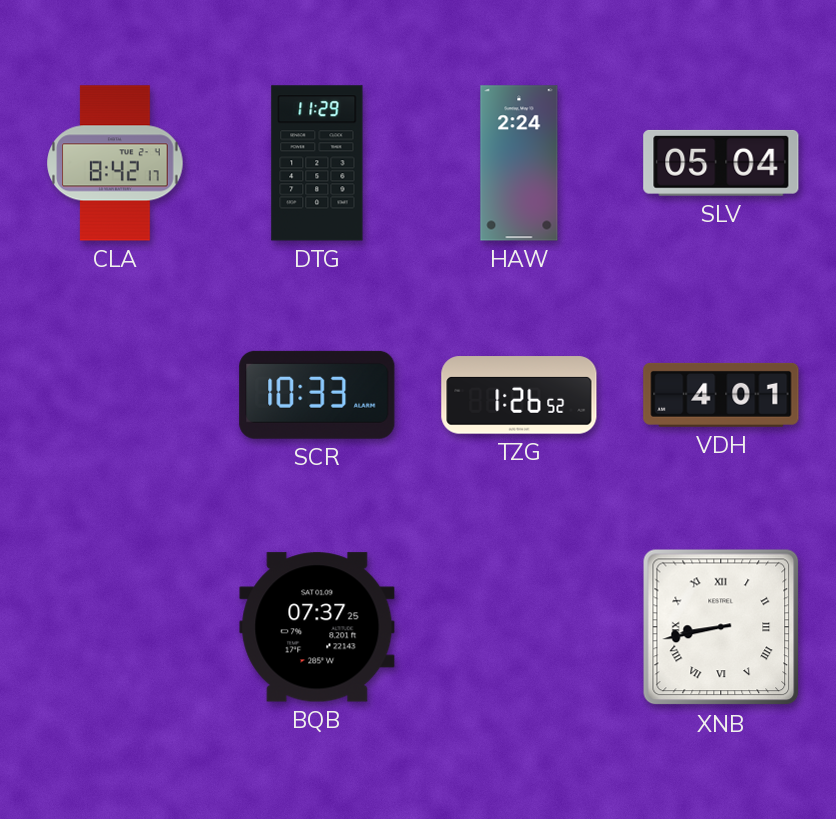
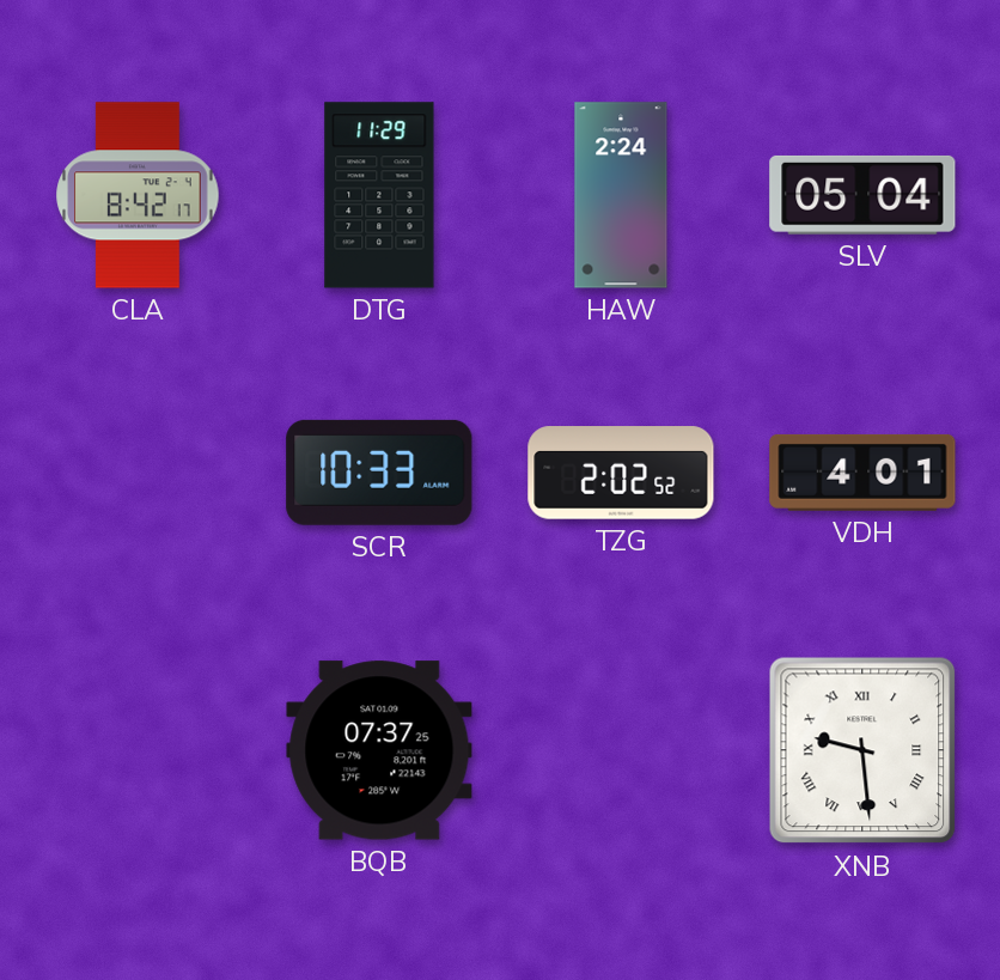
TZG: 1:26 -> 2:02
XNB: 8:43 -> 9:29
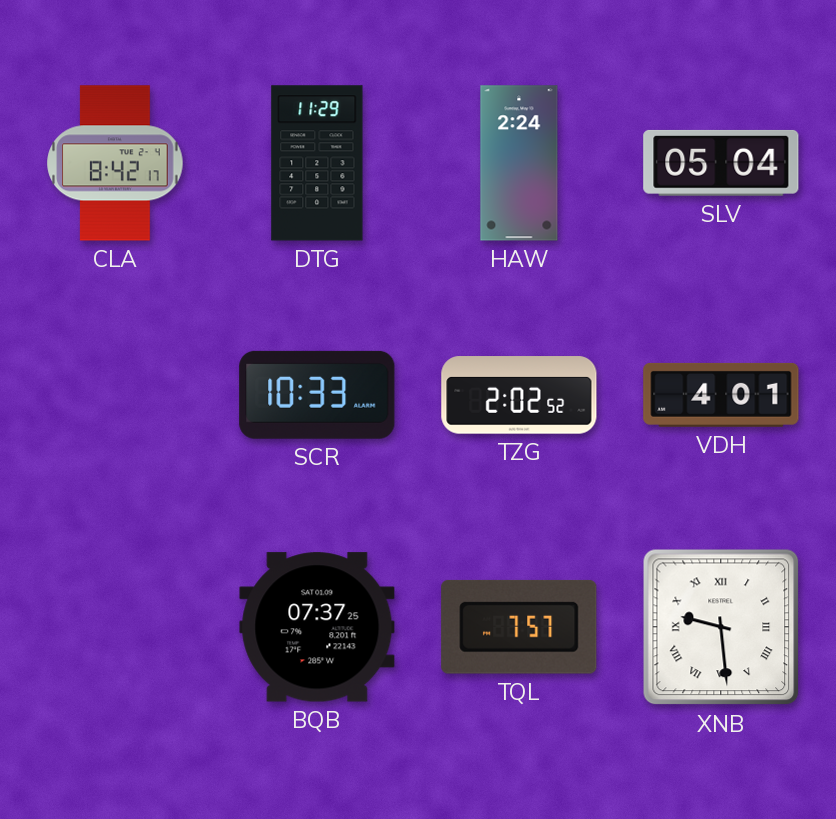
TQL: none -> 7:57
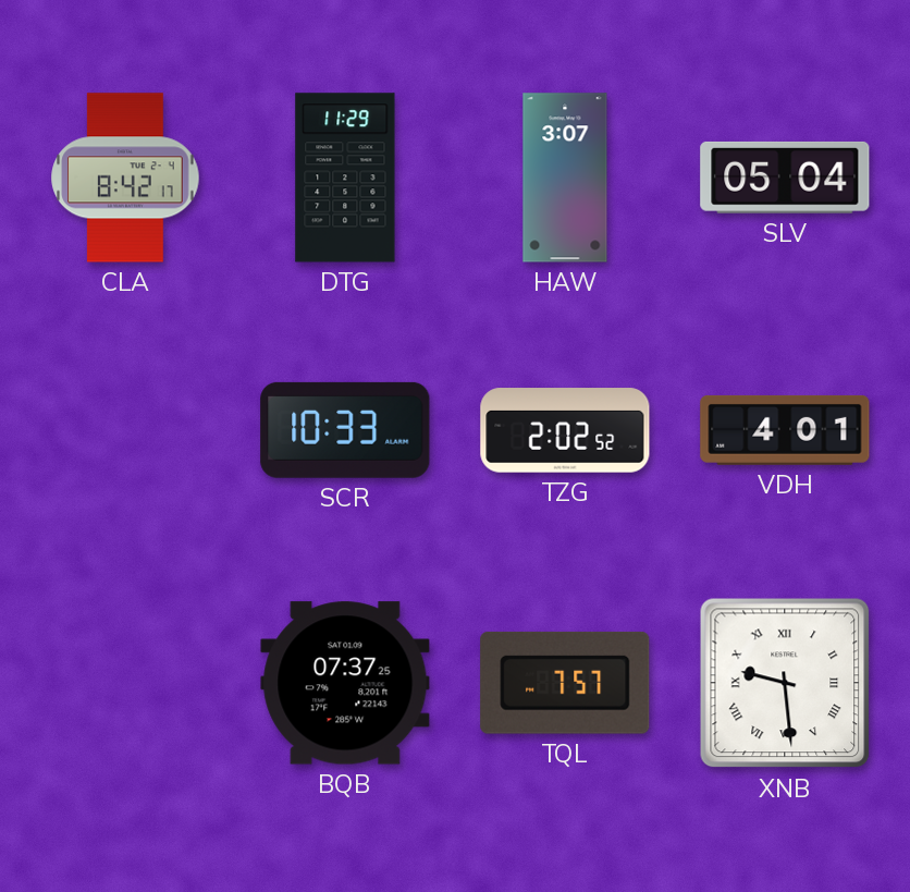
HAW: 2:24 -> 3:07
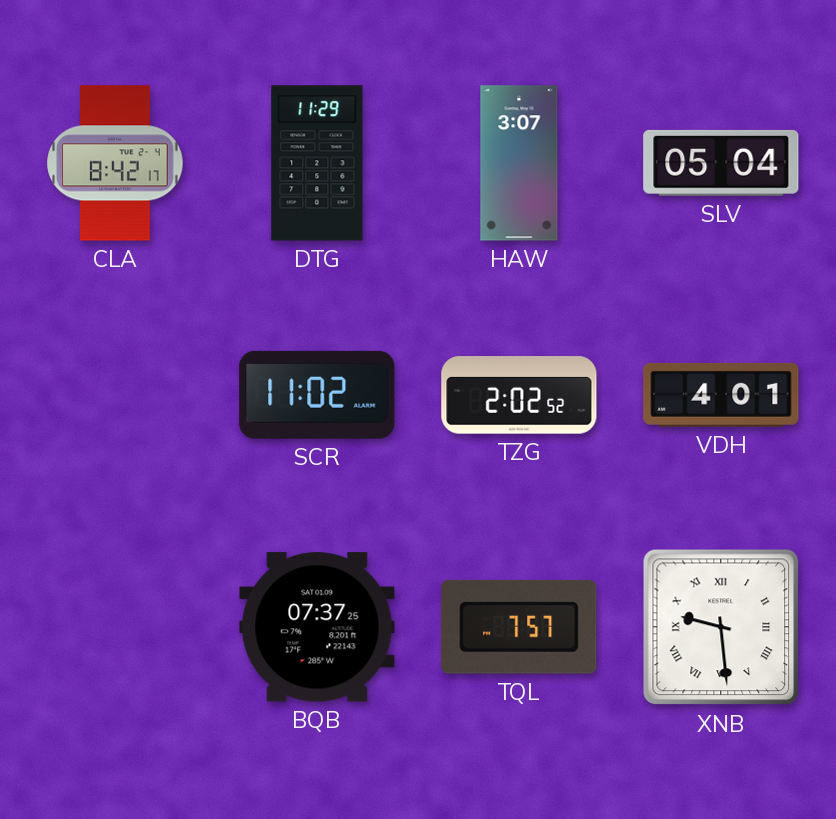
SCR: 10:33 -> 11:02
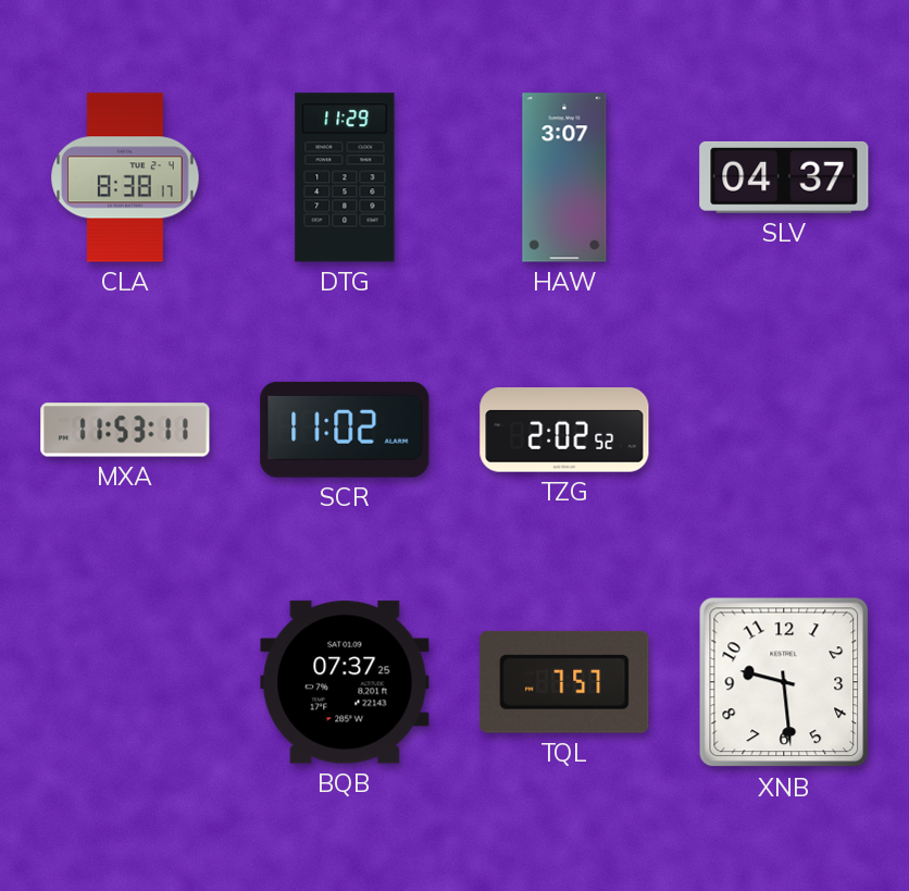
CLA: 8:42 -> 8:38
SLV: 05:04 -> 04:37
MXA: none -> 11:53
VDH: 4:01 -> none
XNB numerals: Roman -> Arabic
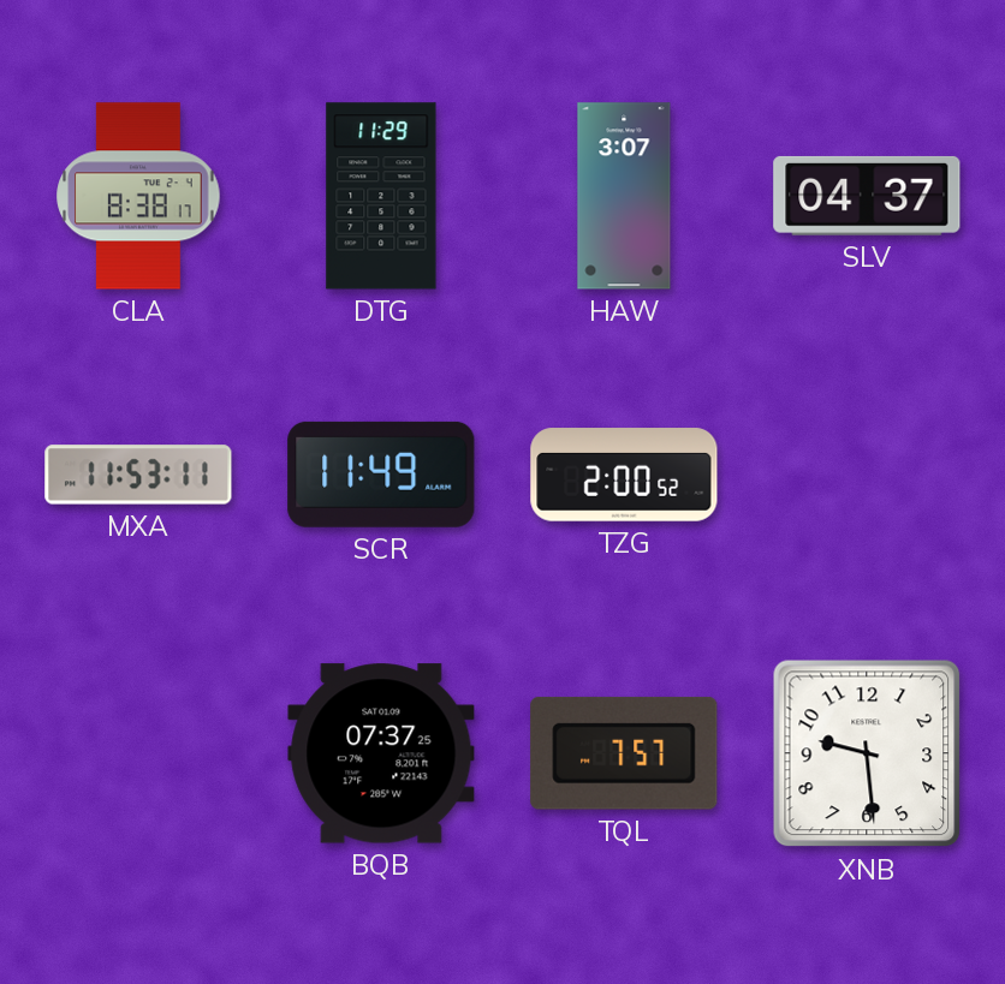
SCR: 11:02 -> 11:49
TZG: 2:02 -> 2:00
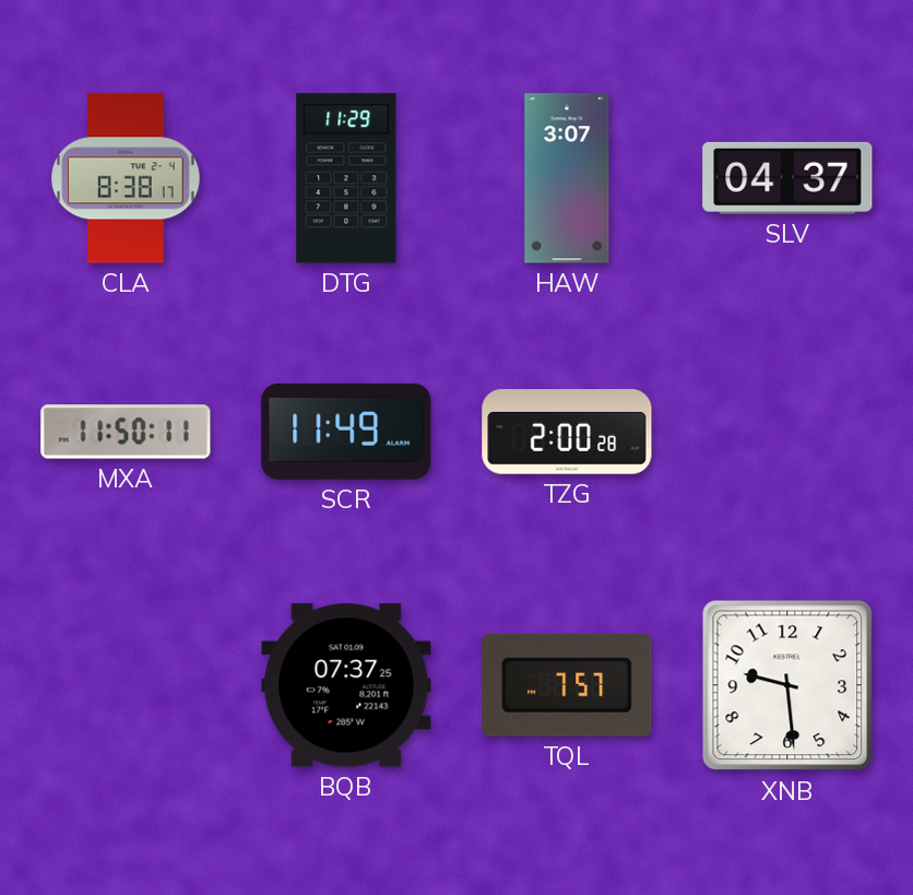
MXA: 11:53 -> 11:50
TZG: 2:00:52 -> 2:00:28
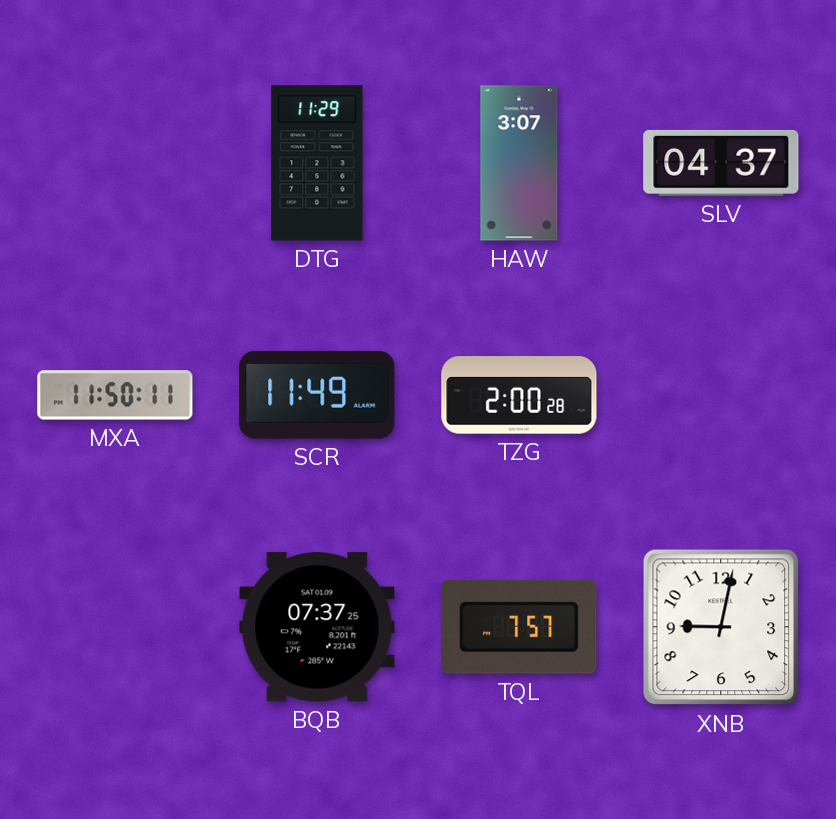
CLA: 8:38 -> none
XNB: 9:29 -> 9:02
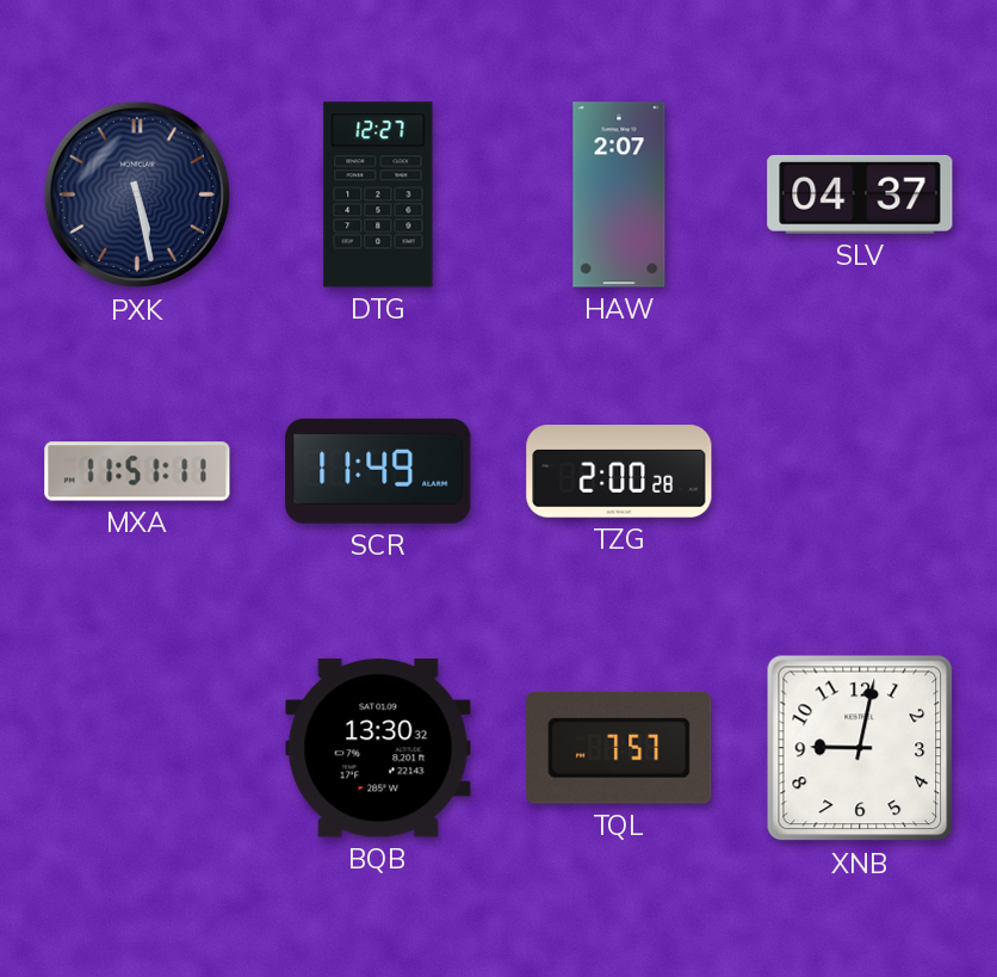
PXK: none -> 5:28
DTG: 11:29 -> 12:27
HAW: 3:07 -> 2:07
MXA: 11:50 -> 11:51
BQB: 07:37 -> 13:30
